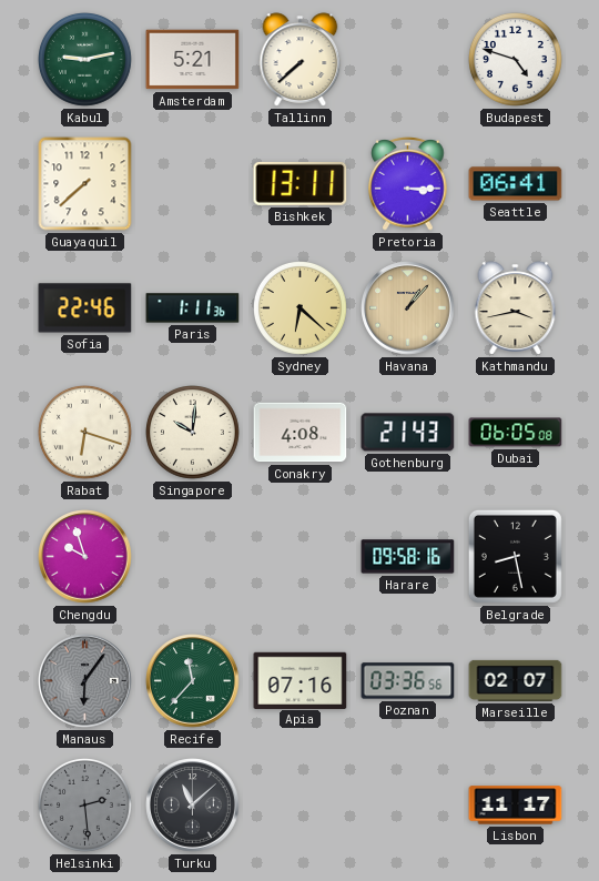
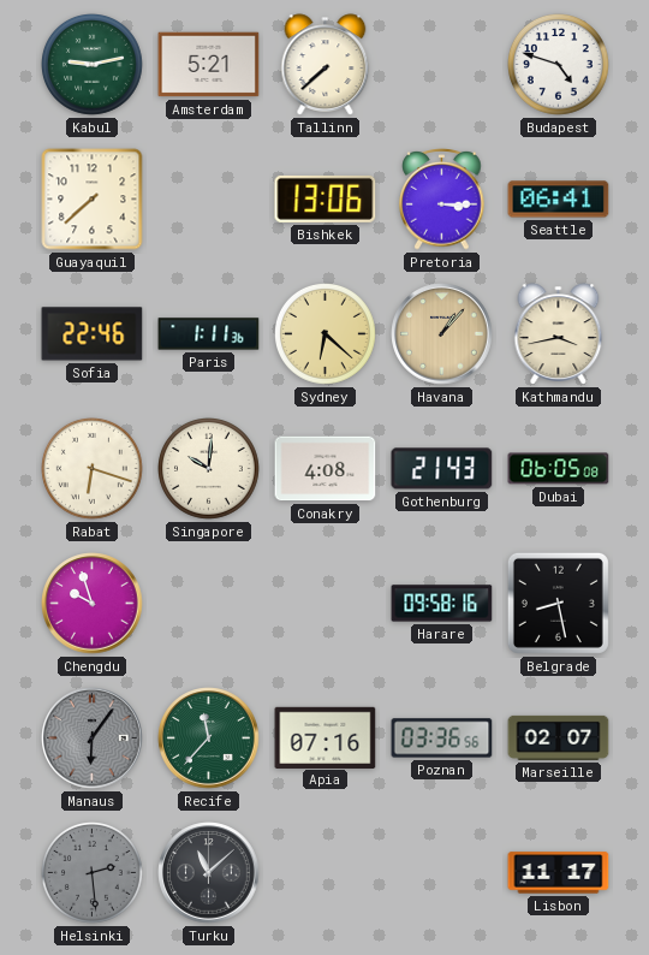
Bishkek: 13:11 -> 13:06
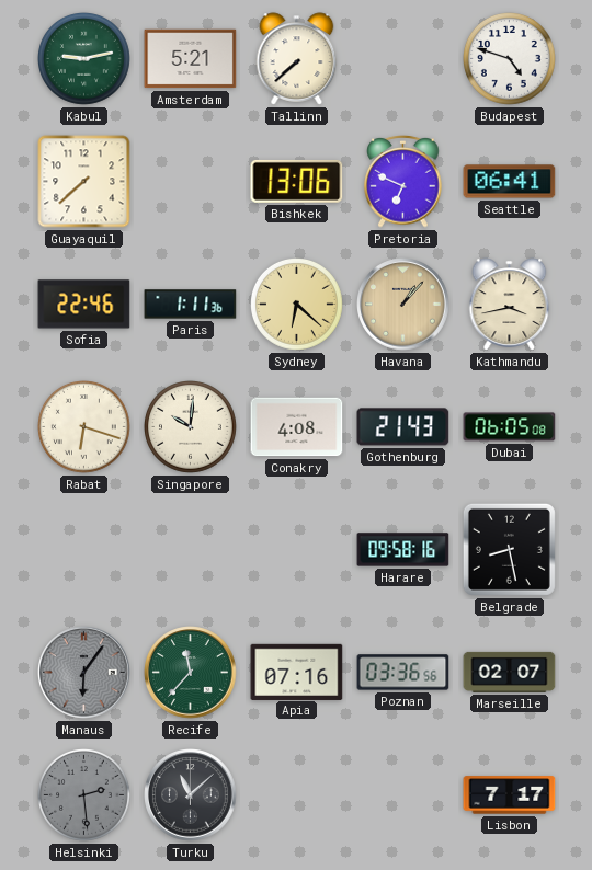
Pretoria: 3:15 -> 6:49
Chengdu: 9:57 -> none
Lisbon: 11:17 -> 7:17
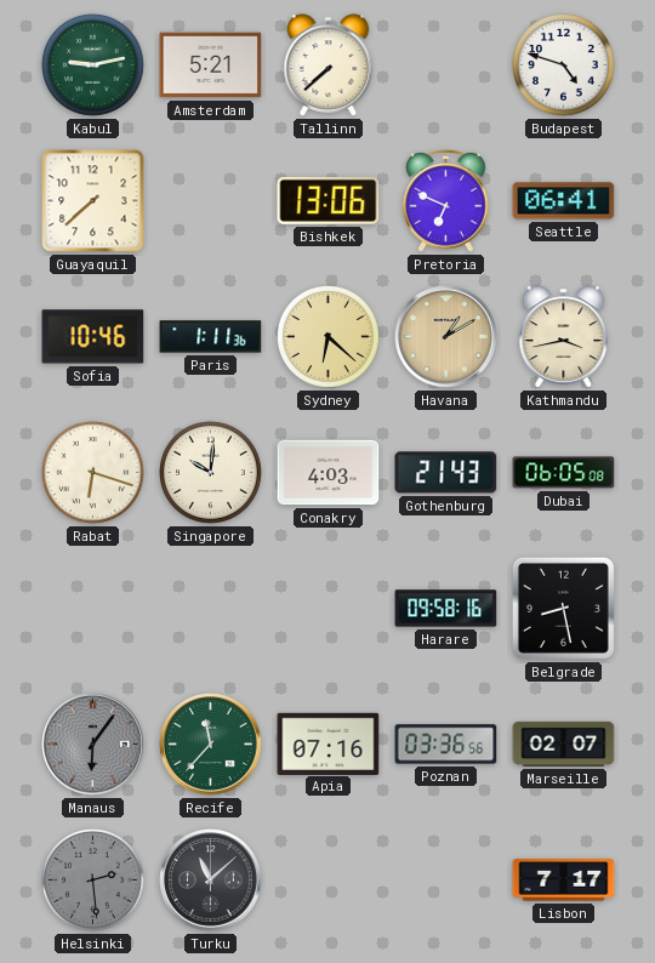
Sofia: 22:46 -> 10:46
Havana: 1:07 -> 1:10
Conakry: 4:08 -> 4:03
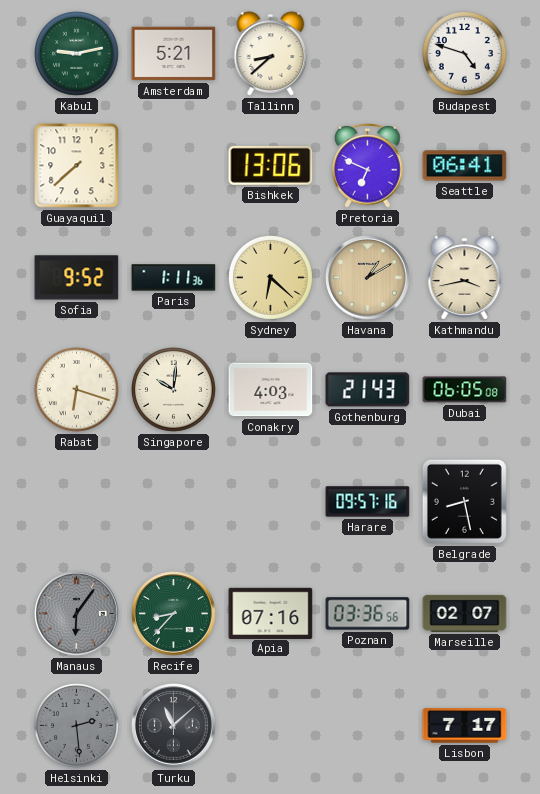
Tallinn: 7:38 -> 8:38
Sofia: 10:46 -> 9:52
Harare: 09:58 -> 09:57
Recife: 11:37 -> 8:37
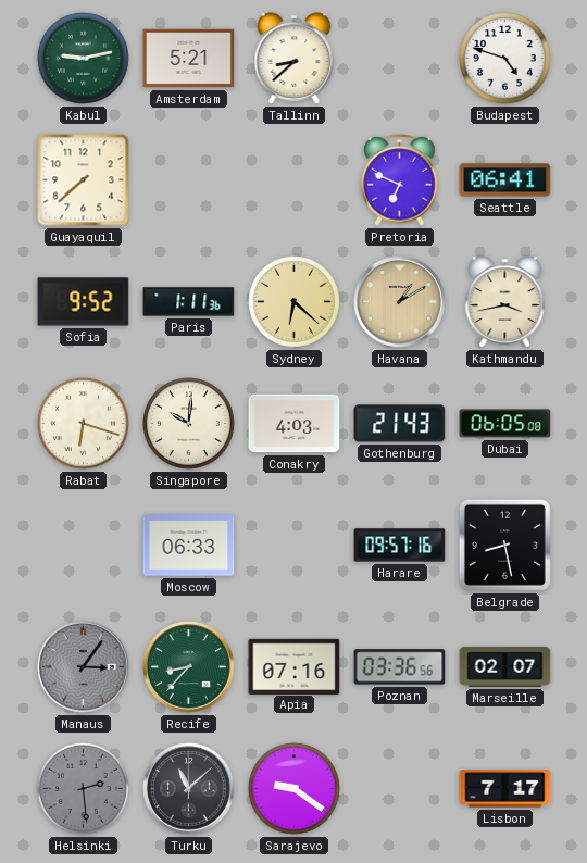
Bishkek: 13:06 -> none
Moscow: none -> 06:33
Manaus: 6:06 -> 3:06
Sarajevo: none -> 9:21
